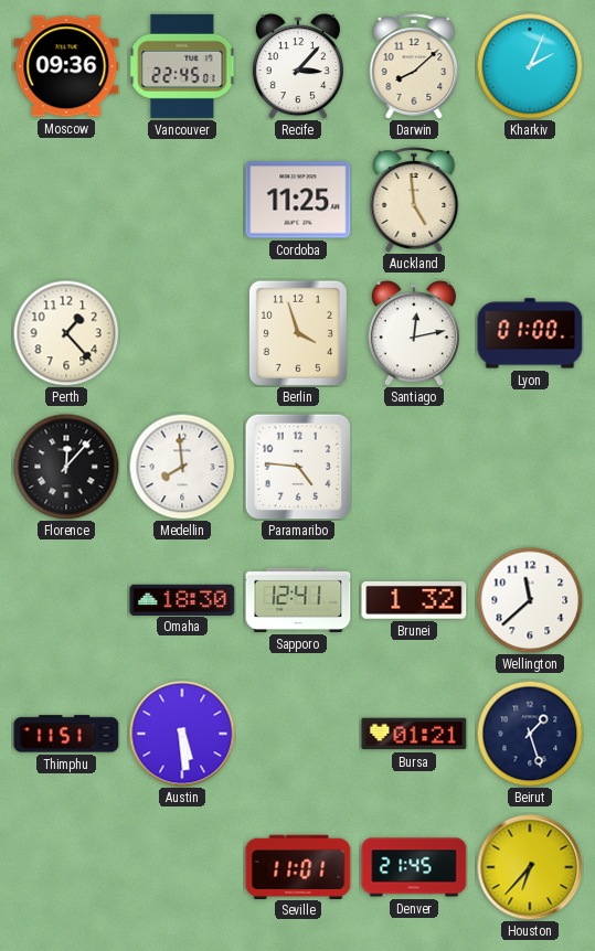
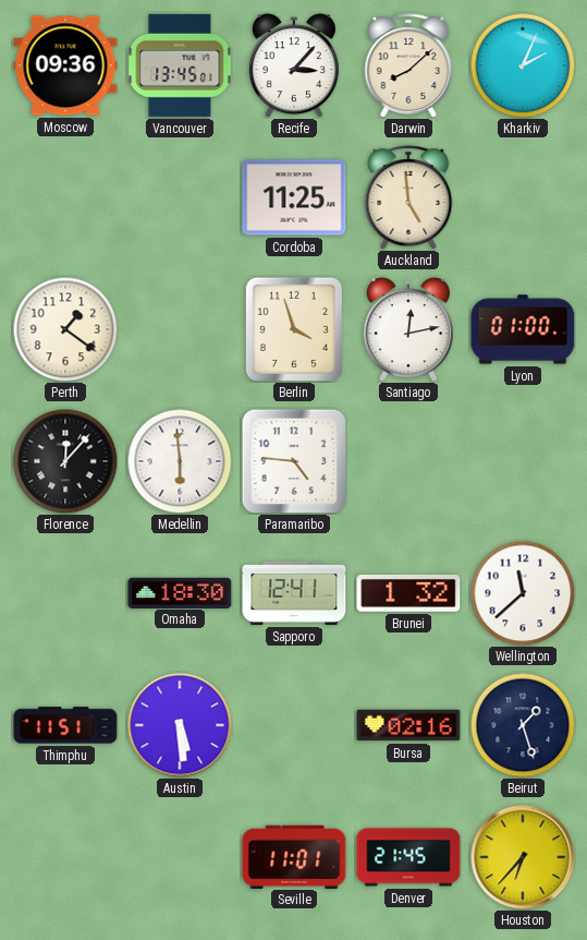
Vancouver: 22:45 -> 13:45
Perth: 1:23 -> 1:21
Medellin: 7:59 -> 5:59
Bursa: 01:21 -> 02:16
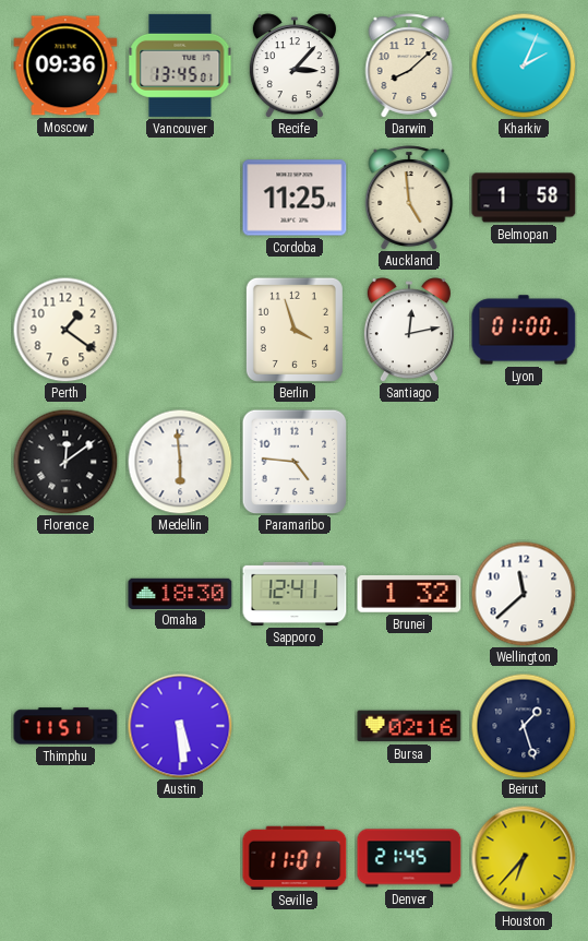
Belmopan: none -> 1:58
Florence: 12:07 -> 12:09
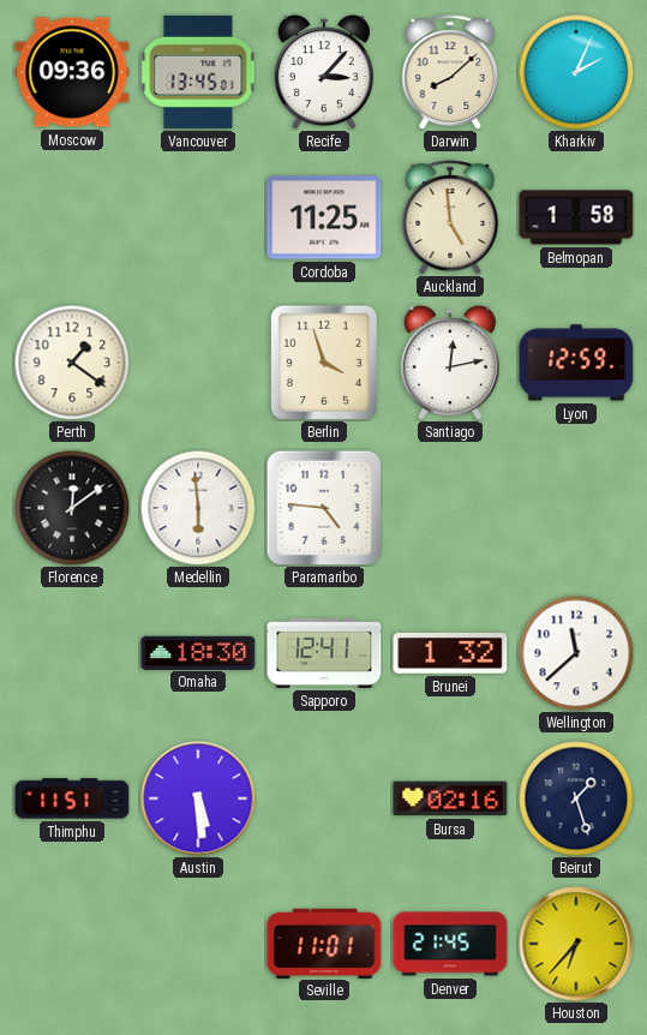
Lyon: 01:00 -> 12:59
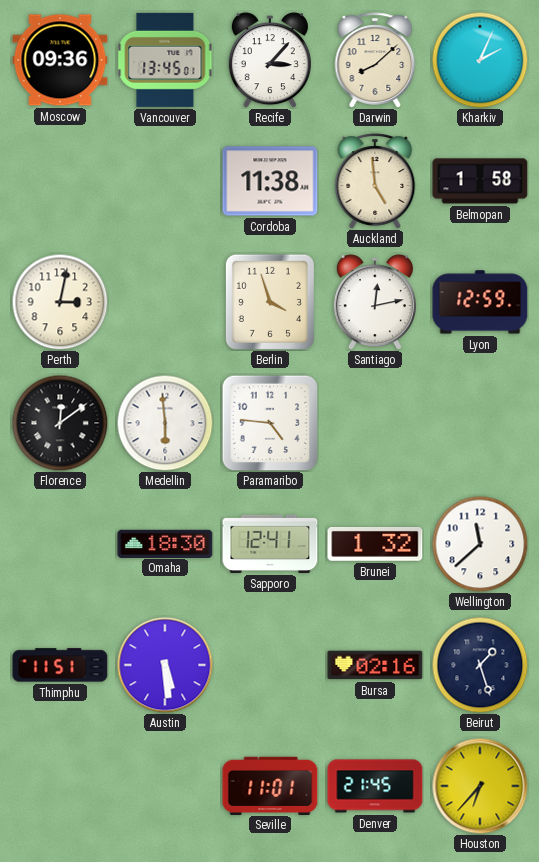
Cordoba: 11:25 -> 11:38
Perth: 1:21 -> 3:02
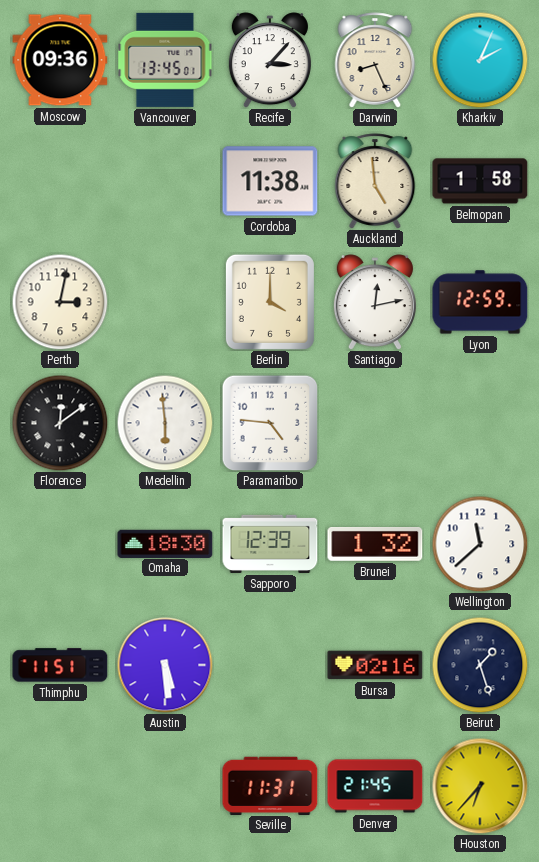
Darwin: 8:08 -> 8:26
Berlin: 3:57 -> 4:00
Sapporo: 12:41 -> 12:39
Seville: 11:01 -> 11:31
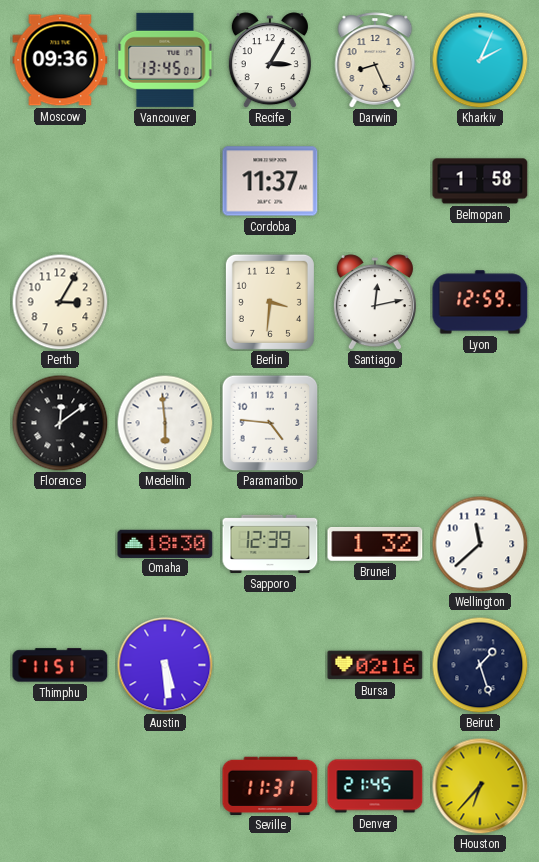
Recife: 3:07 -> 3:05
Cordoba: 11:38 -> 11:37
Auckland: 4:59 -> none
Perth: 3:02 -> 3:05
Berlin: 4:00 -> 3:31
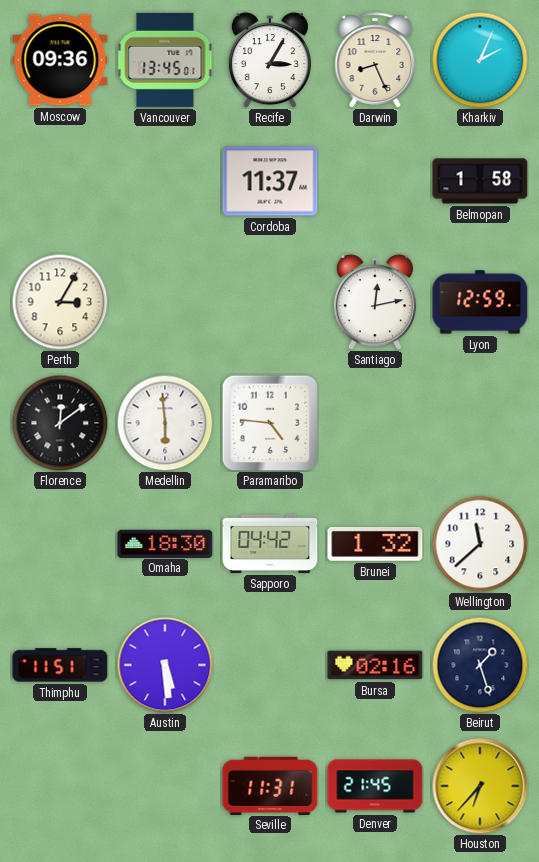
Berlin: 3:31 -> none
Sapporo: 12:39 -> 04:42
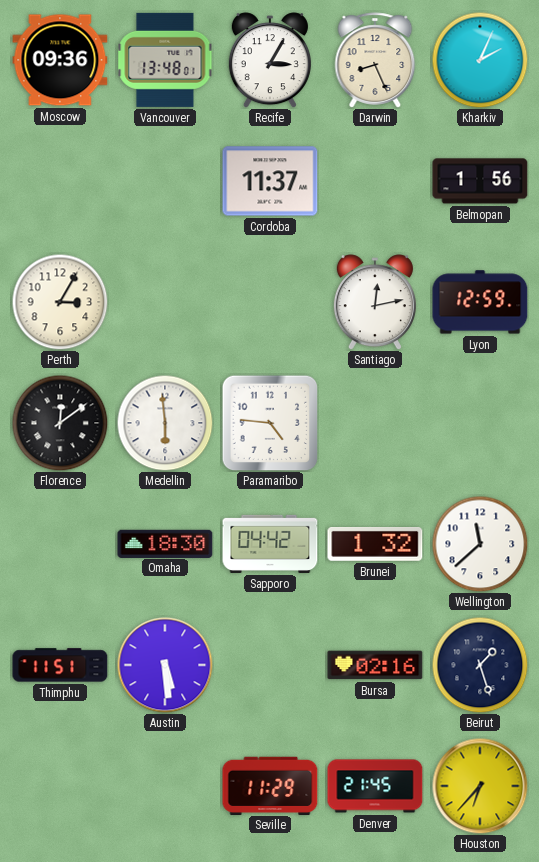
Vancouver: 13:45 -> 13:48
Belmopan: 1:58 -> 1:56
Seville: 11:31 -> 11:29
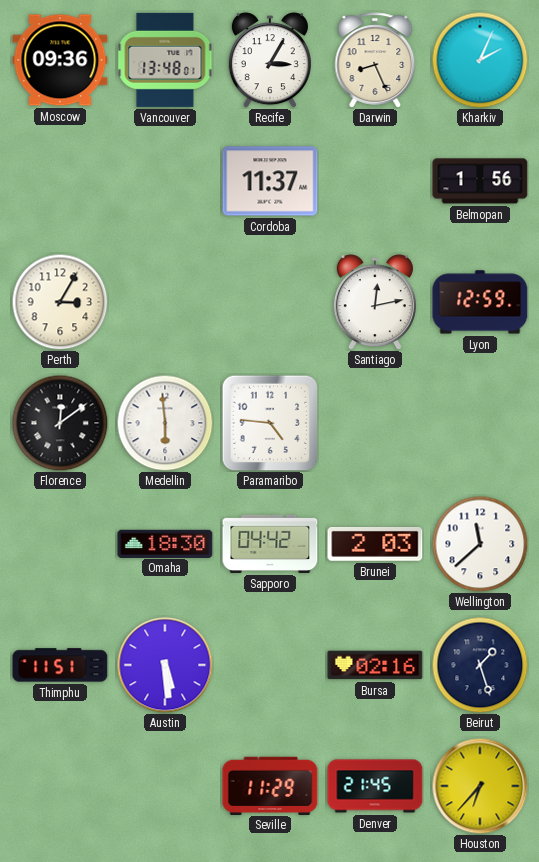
Brunei: 1:32 -> 2:03
